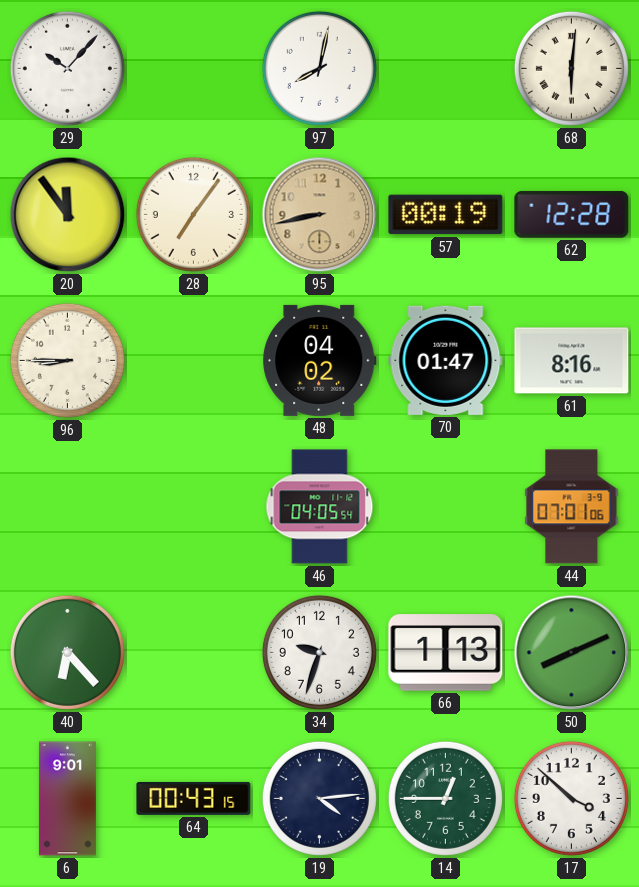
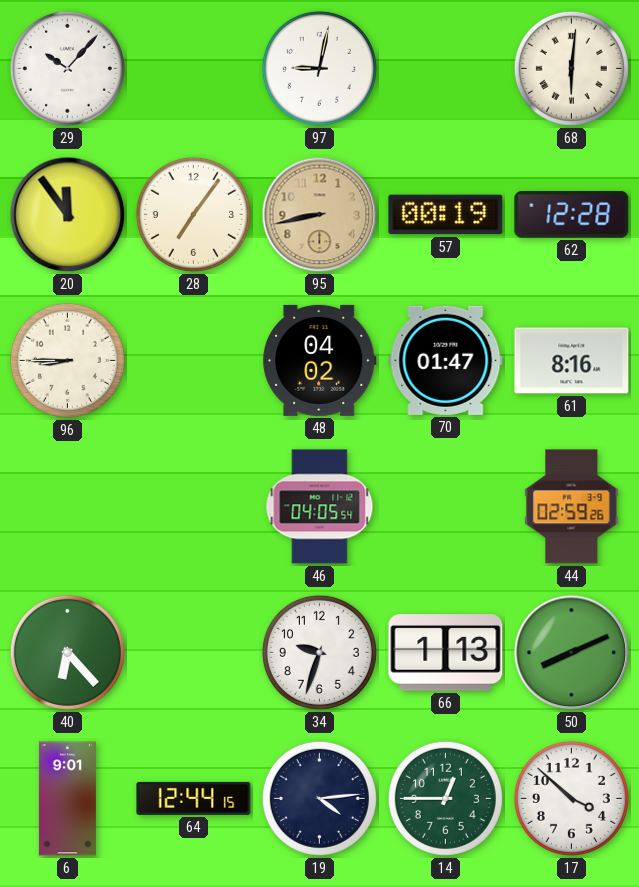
97: 8:02 -> 9:02
44: 07:01 -> 02:59
64: 00:43 -> 12:44
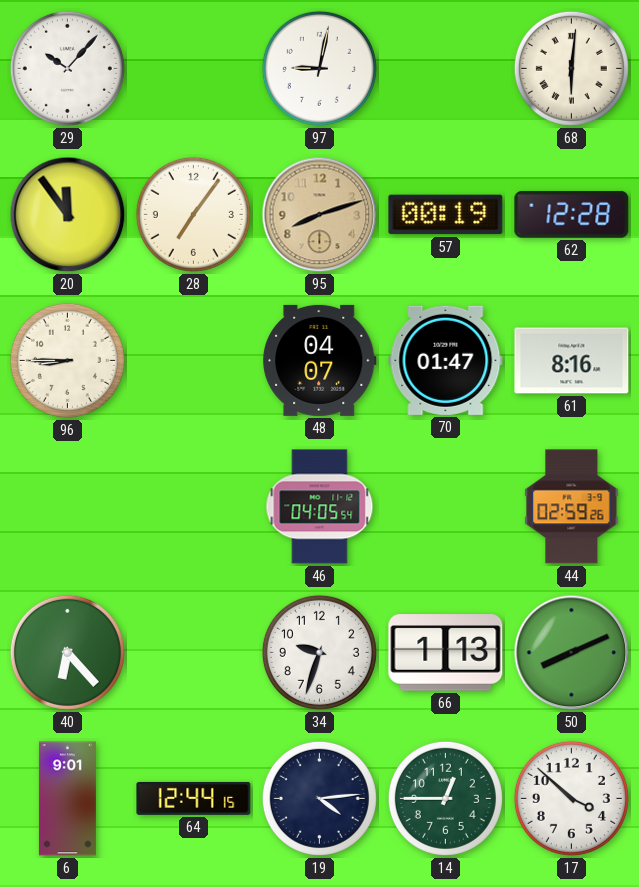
95: 8:43 -> 8:12
48: 04:02 -> 04:07
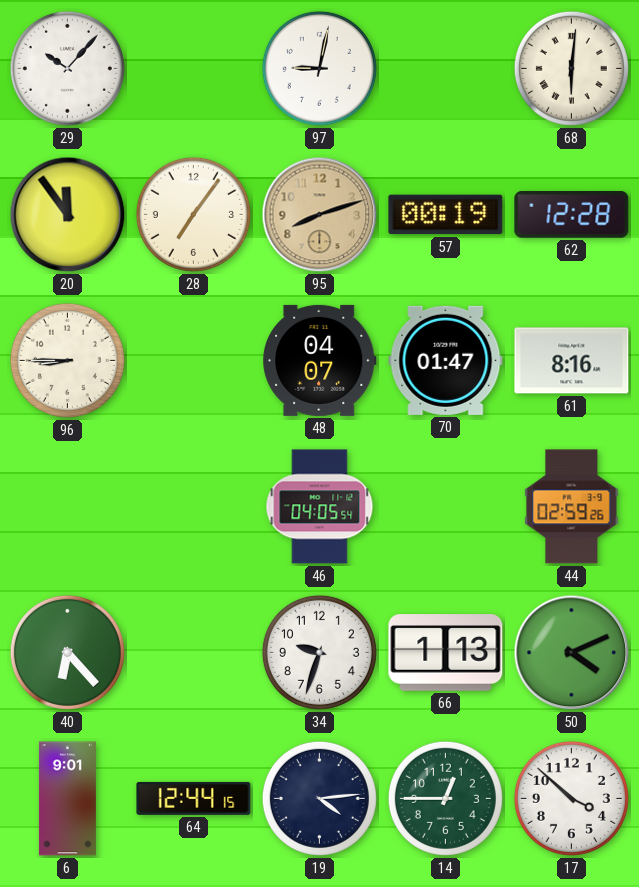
50: 8:11 -> 4:11
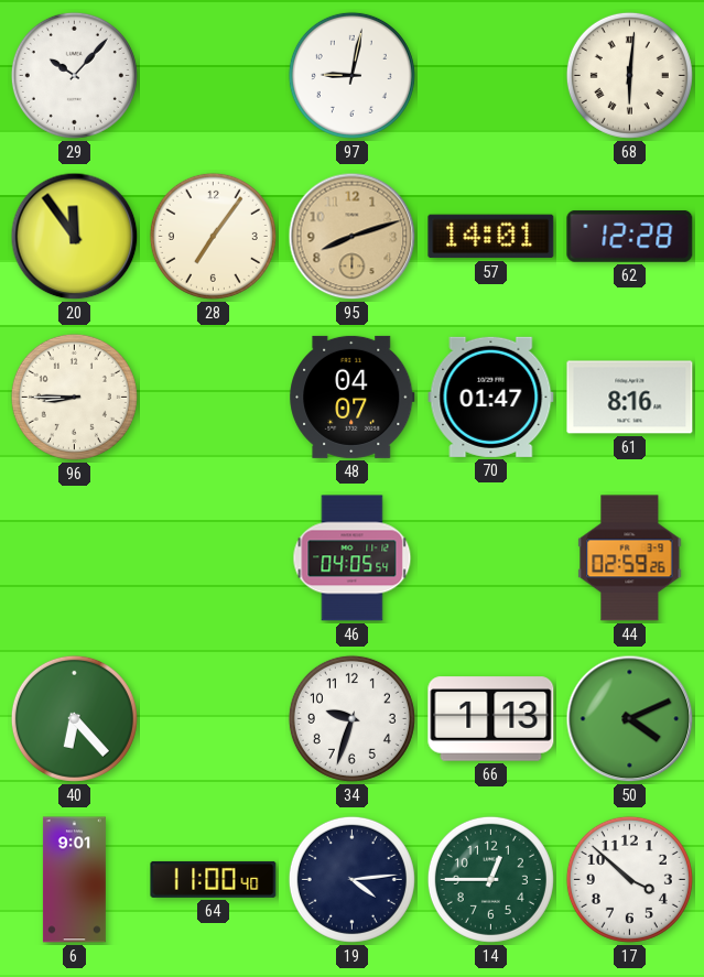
57: 00:19 -> 14:01
64: 12:44 -> 11:00
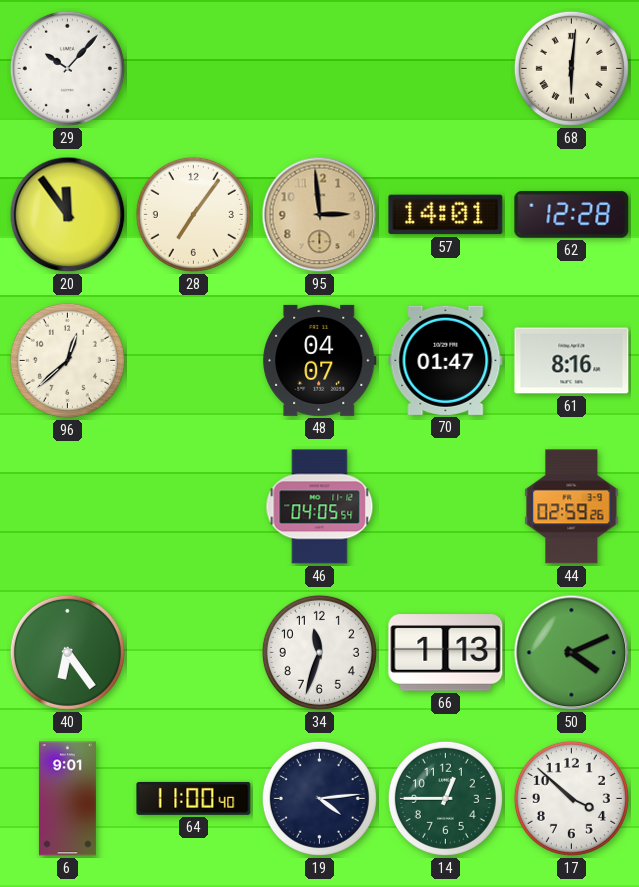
97: 9:02 -> none
95: 8:12 -> 2:59
96: 8:45 -> 12:38
40: 6:23 -> 6:24
34: 9:33 -> 11:33
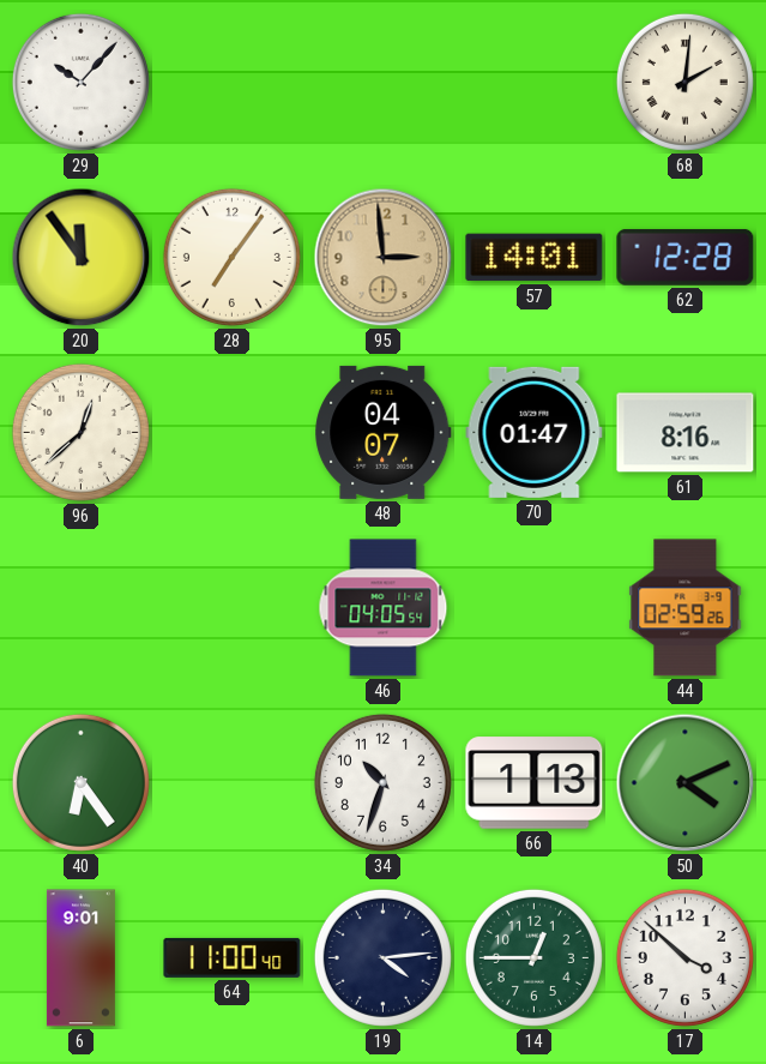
68: 6:01 -> 2:01
34: 11:33 -> 10:33
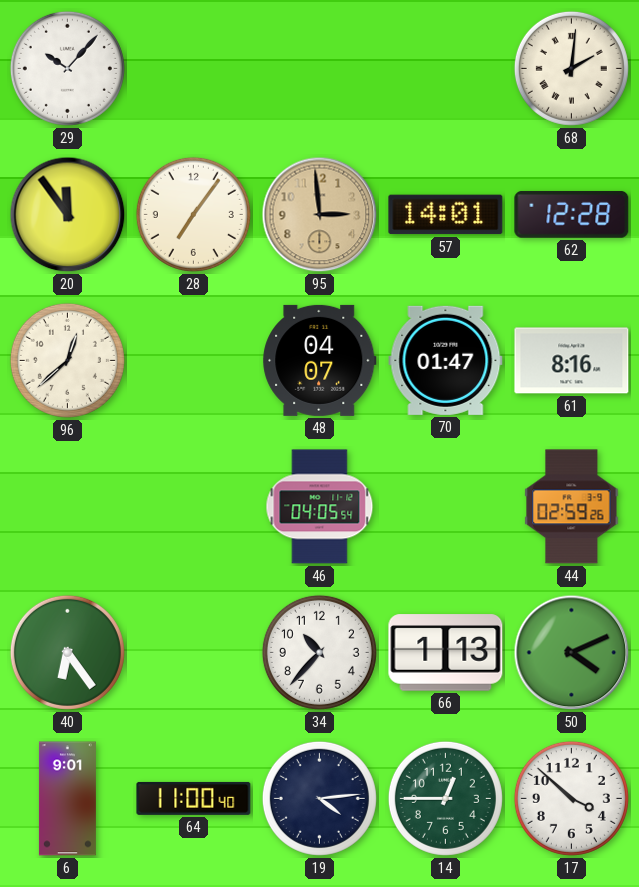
34: 10:33 -> 10:37
